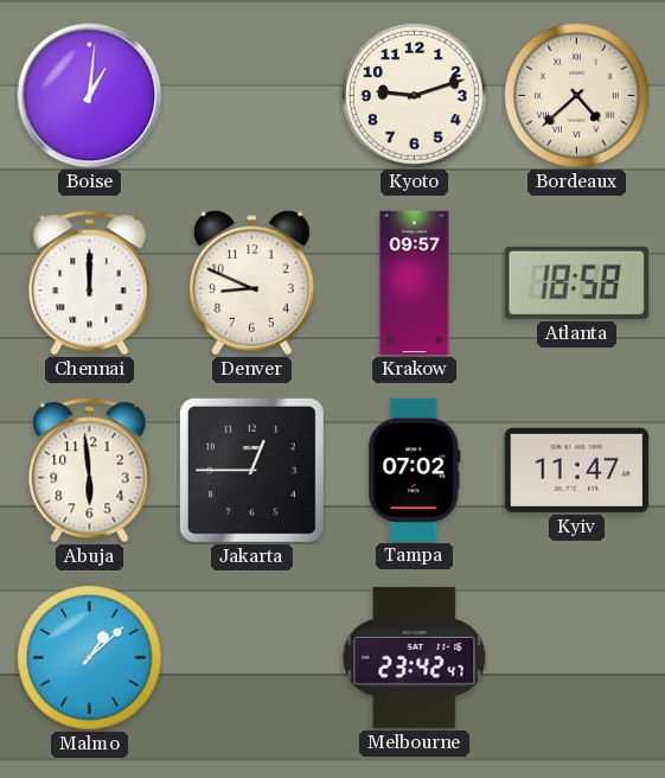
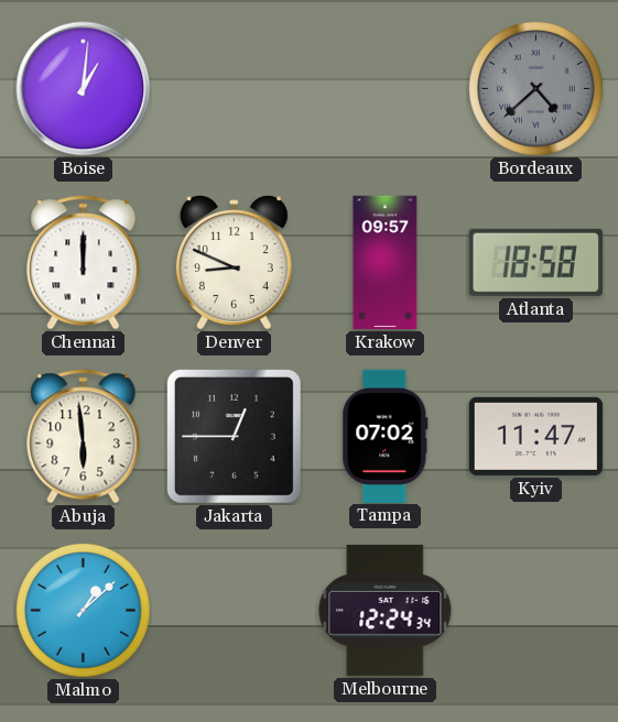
Kyoto: 9:12 -> none
Bordeaux dial: cream -> grey
Melbourne: 23:42 -> 12:24
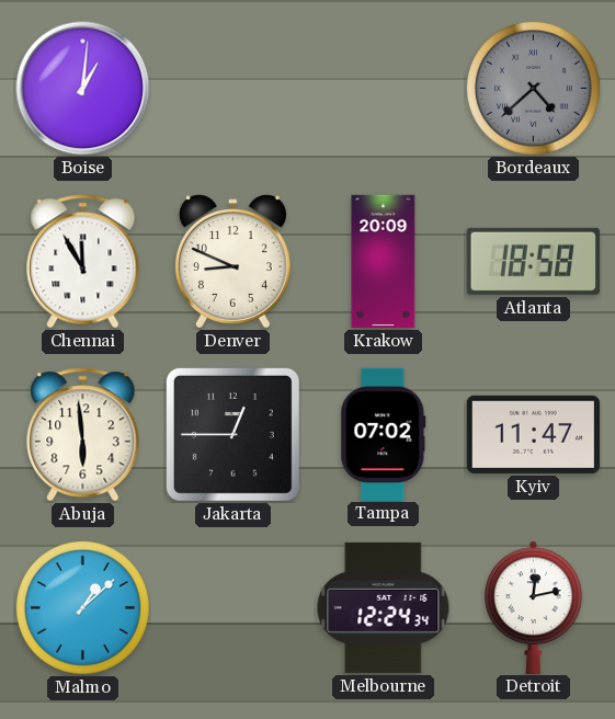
Chennai: 12:00 -> 11:55
Krakow: 09:57 -> 20:09
Detroit: none -> 12:13
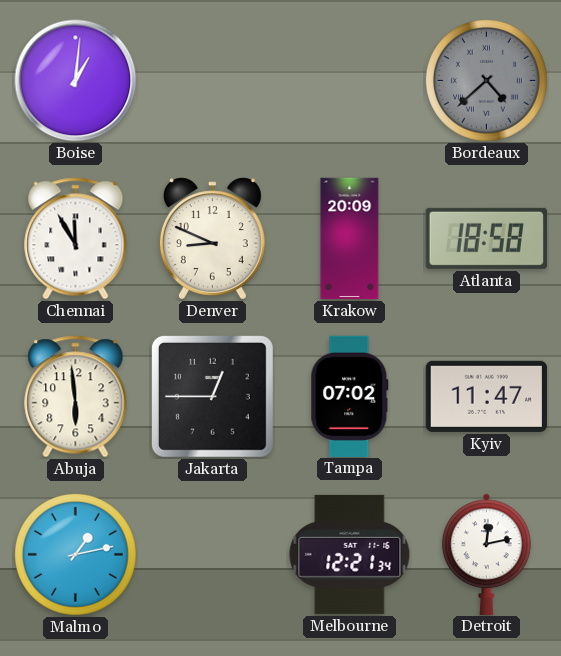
Malmo: 1:08 -> 1:13
Melbourne: 12:24 -> 12:21
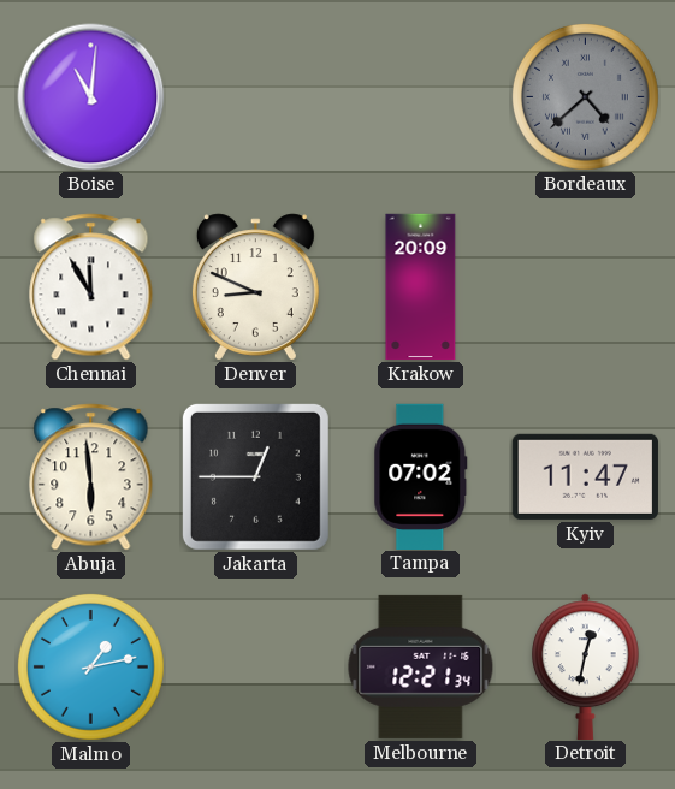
Boise: 1:01 -> 11:01
Atlanta: 18:58 -> none
Detroit: 12:13 -> 12:32
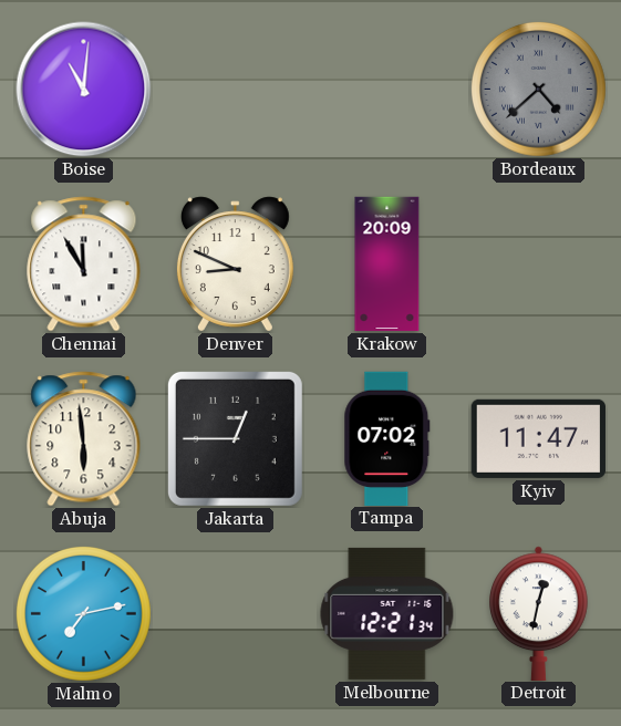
Malmo: 1:13 -> 7:13
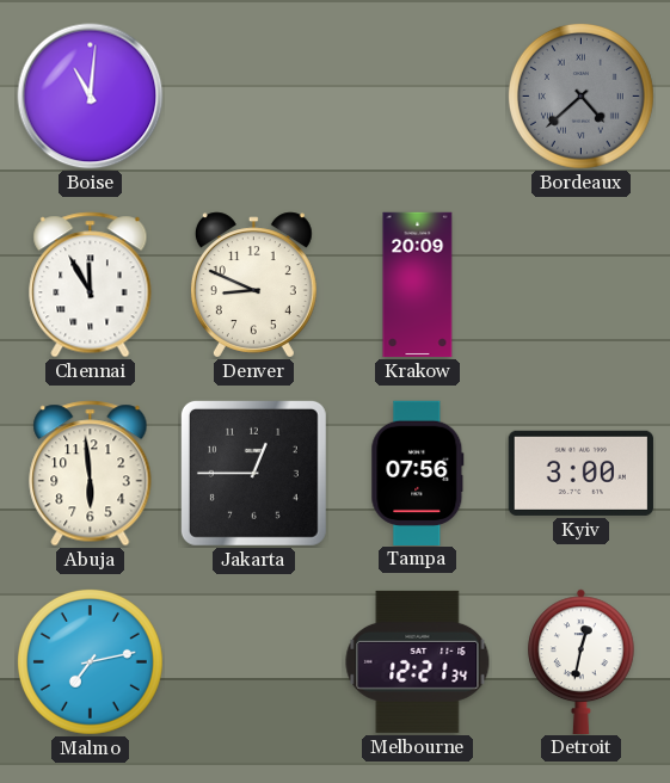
Tampa: 07:02 -> 07:56
Kyiv: 11:47 -> 3:00
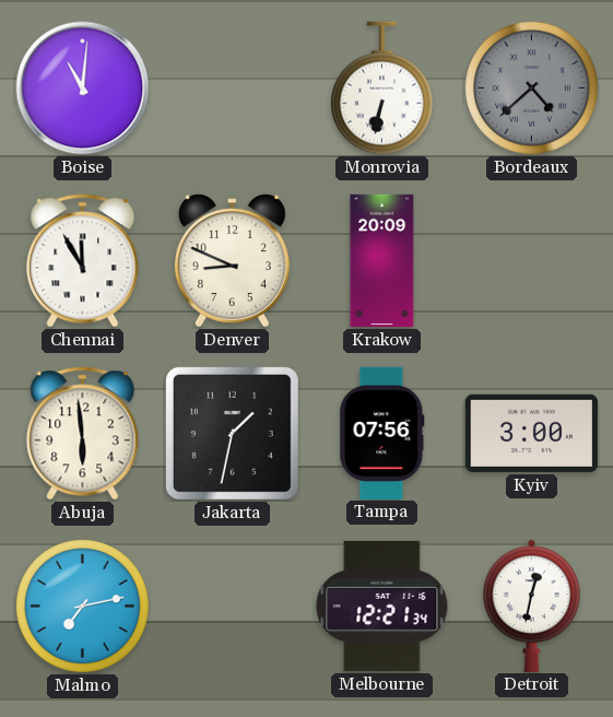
Monrovia: none -> 6:32
Jakarta: 12:45 -> 1:32
